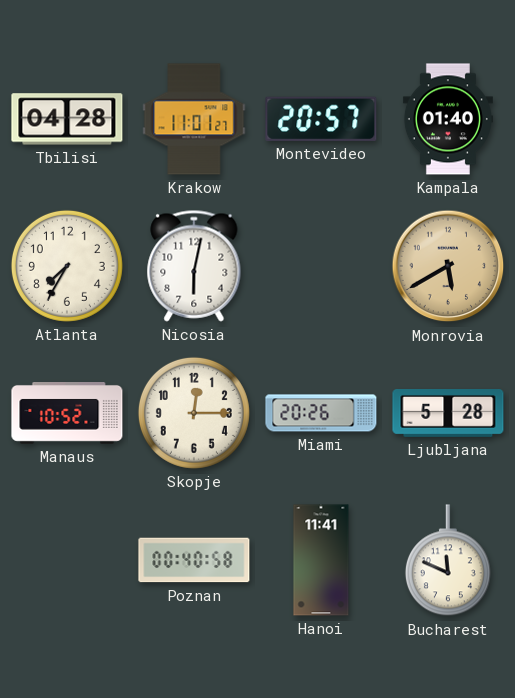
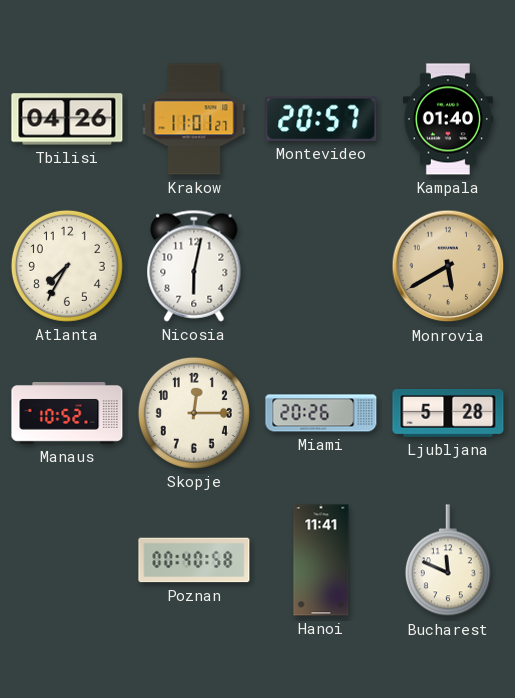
Tbilisi: 04:28 -> 04:26
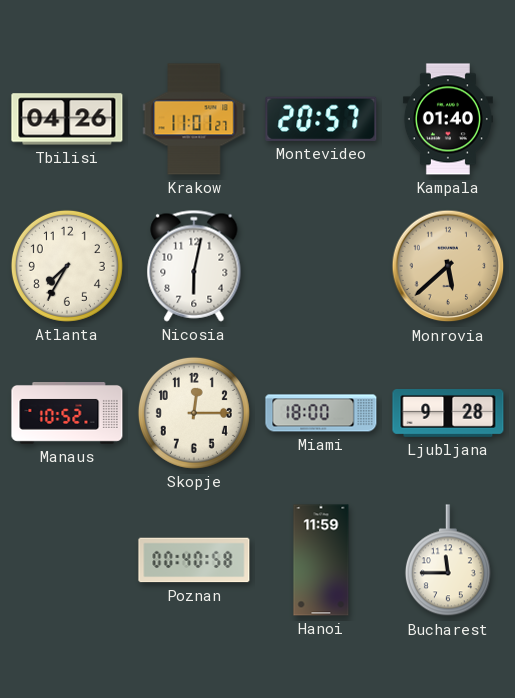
Monrovia: 5:40 -> 5:38
Miami: 20:26 -> 18:00
Ljubljana: 5:28 -> 9:28
Hanoi: 11:41 -> 11:59
Bucharest: 11:49 -> 11:45
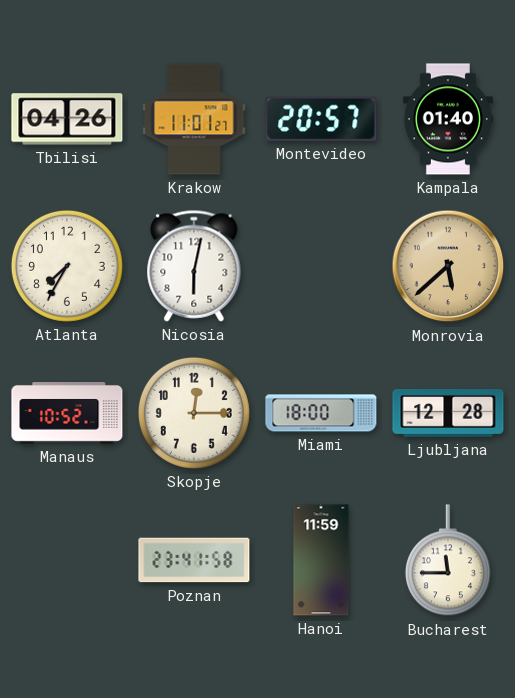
Ljubljana: 9:28 -> 12:28
Poznan: 00:40 -> 23:41
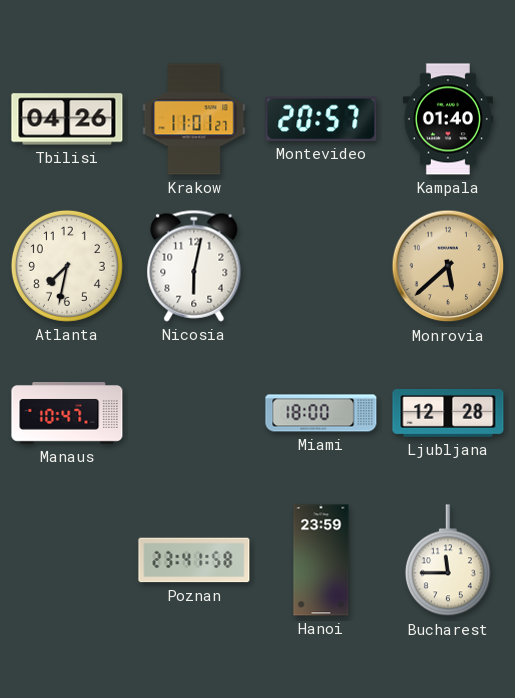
Atlanta: 7:35 -> 7:32
Manaus: 10:52 -> 10:47
Skopje: 12:15 -> none
Hanoi: 11:59 -> 23:59
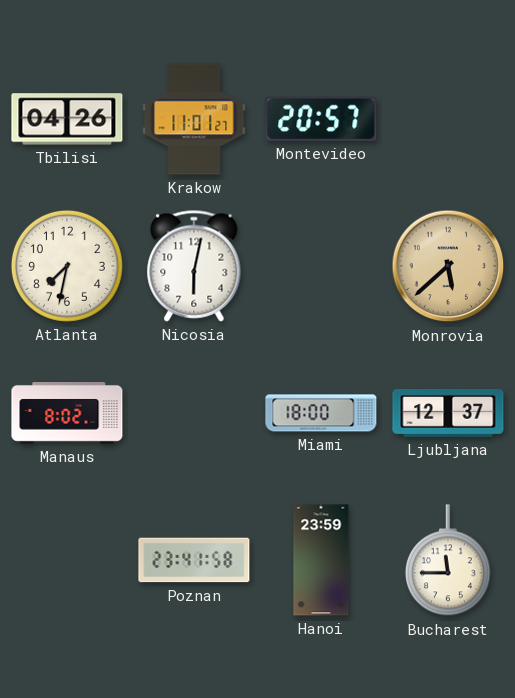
Kampala: 01:40 -> none
Manaus: 10:47 -> 8:02
Ljubljana: 12:28 -> 12:37
